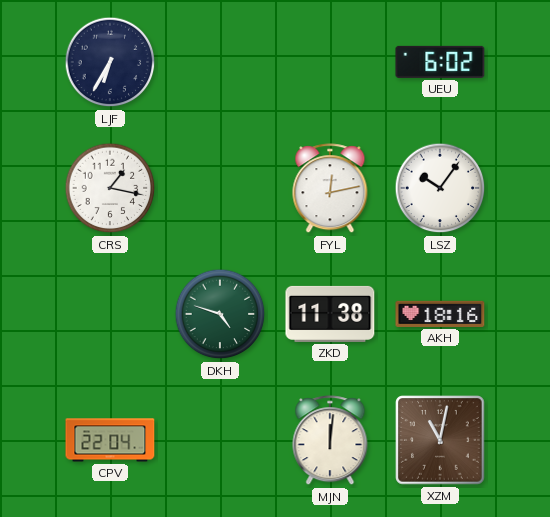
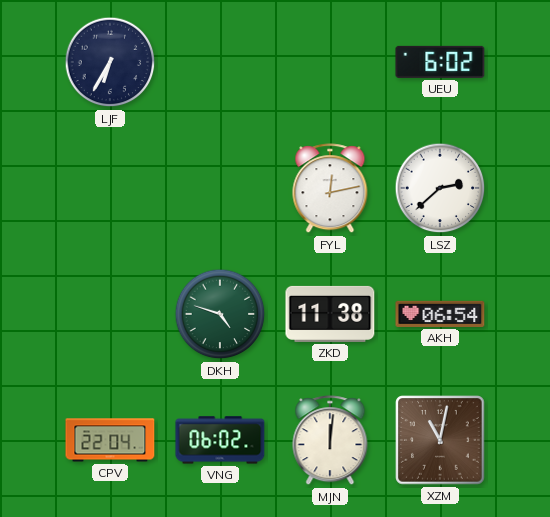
CRS: 1:17 -> none
LSZ: 10:06 -> 2:38
AKH: 18:16 -> 06:54
VNG: none -> 06:02
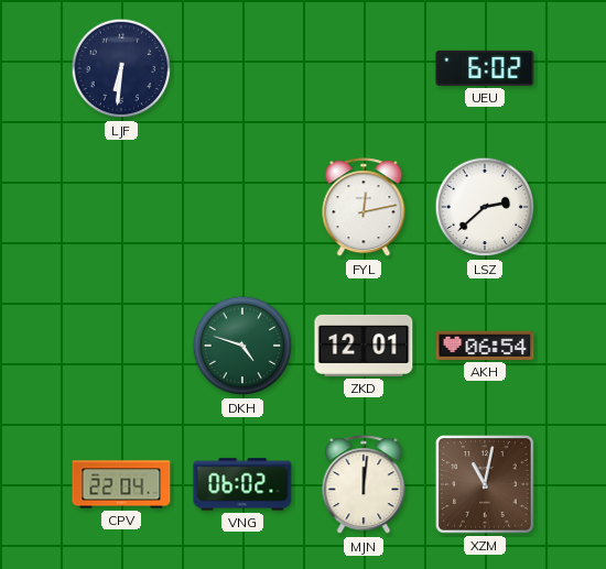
LJF: 6:35 -> 6:31
ZKD: 11:38 -> 12:01
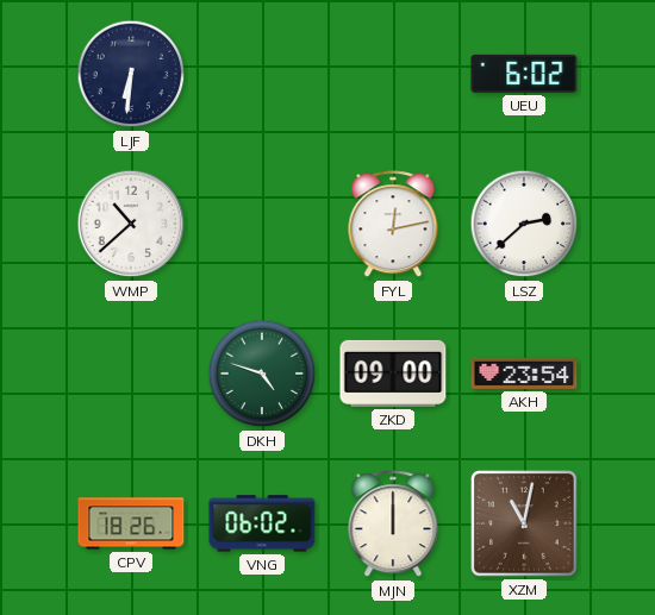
WMP: none -> 10:38
ZKD: 12:01 -> 09:00
AKH: 06:54 -> 23:54
CPV: 22:04 -> 18:26
MJN: 12:01 -> 12:00
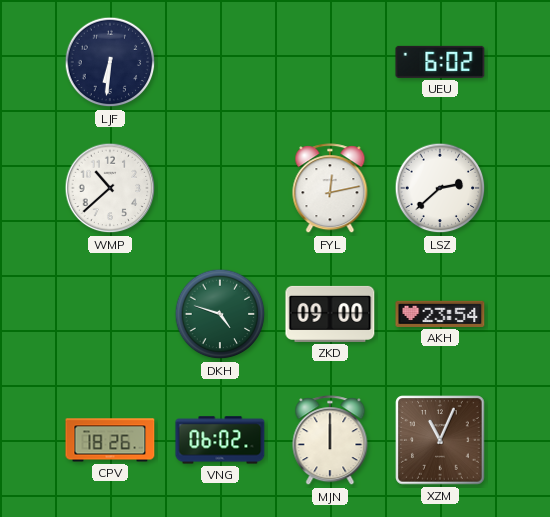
XZM: 11:02 -> 11:04
